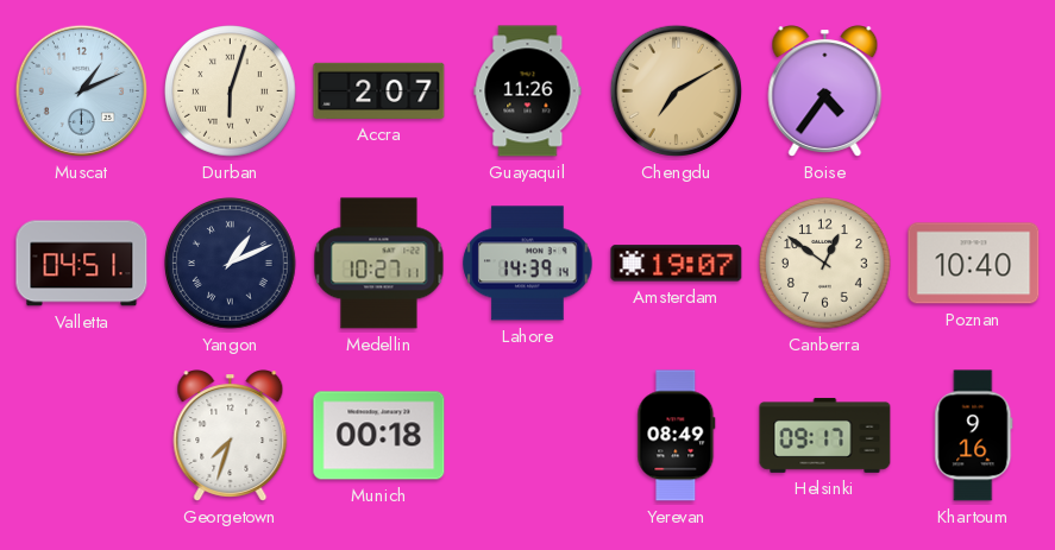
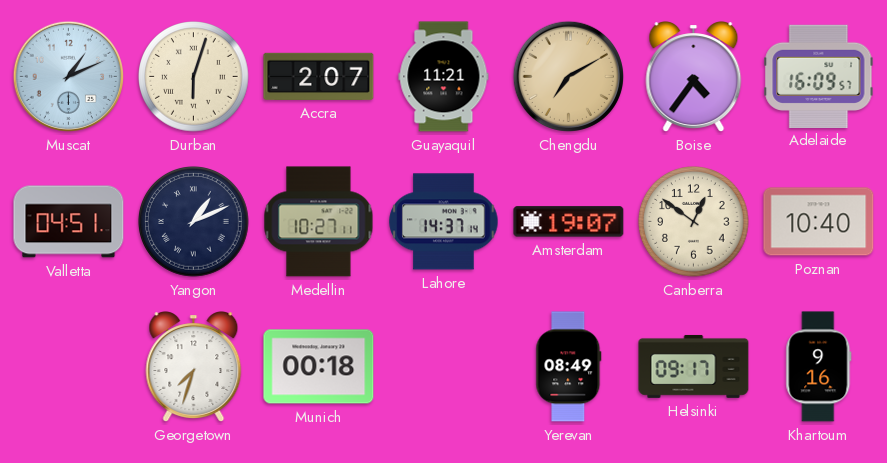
Guayaquil: 11:26 -> 11:21
Adelaide: none -> 16:09
Lahore: 14:39 -> 14:37
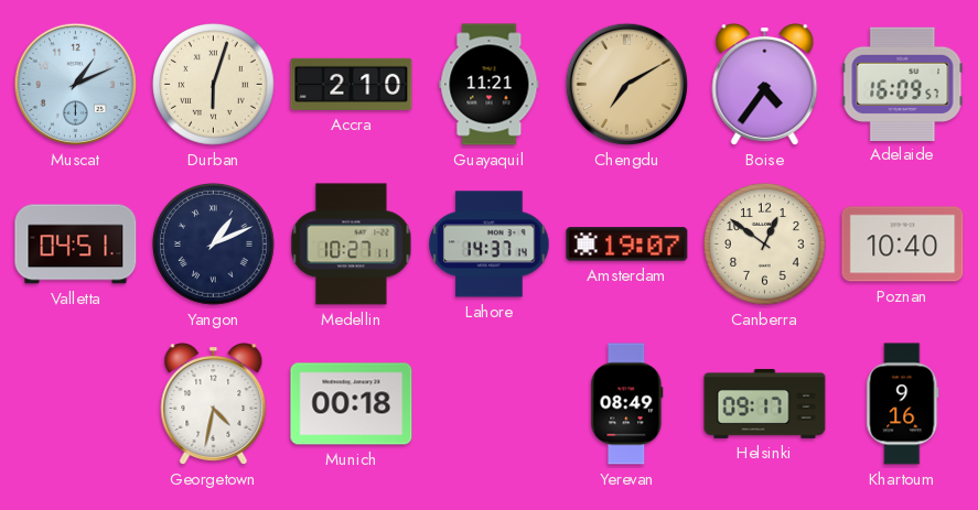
Accra: 2:07 -> 2:10
Georgetown: 7:33 -> 4:32
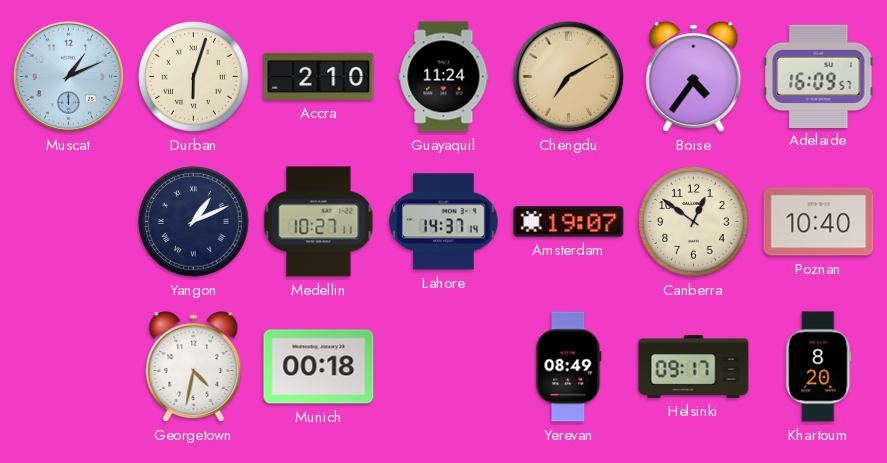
Guayaquil: 11:21 -> 11:24
Valletta: 04:51 -> none
Khartoum: 9:16 -> 8:20
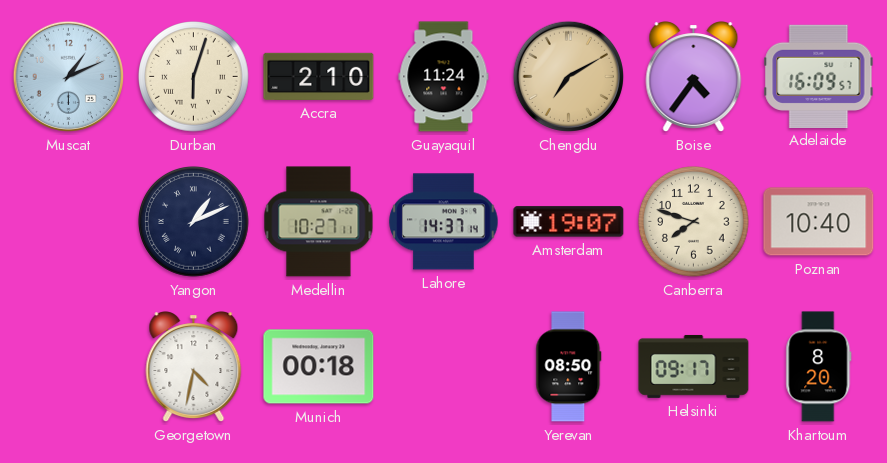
Canberra: 12:51 -> 7:48
Yerevan: 08:49 -> 08:50
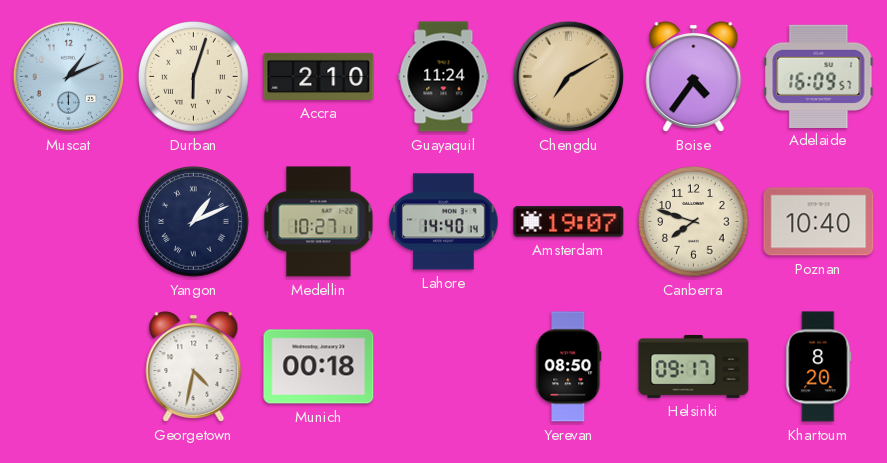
Lahore: 14:37 -> 14:40
